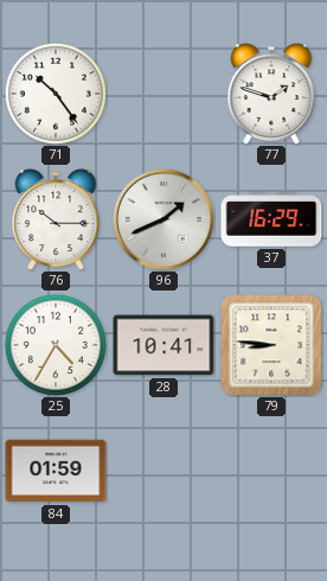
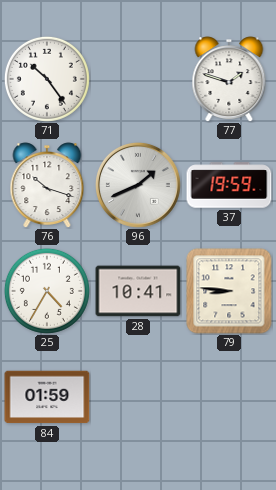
76: 10:15 -> 10:18
37: 16:29 -> 19:59
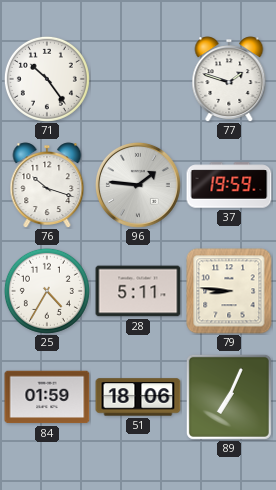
96: 1:41 -> 1:46
28: 10:41 -> 5:11
51: none -> 18:06
89: none -> 7:04
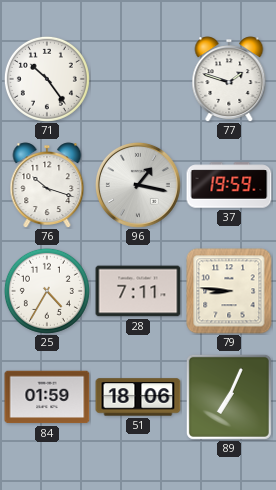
96: 1:46 -> 1:17
28: 5:11 -> 7:11
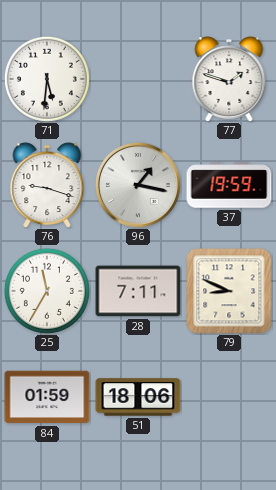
71: 10:24 -> 5:31
76: 10:18 -> 9:18
25: 4:35 -> 11:35
79: 8:46 -> 8:49
89: 7:04 -> none
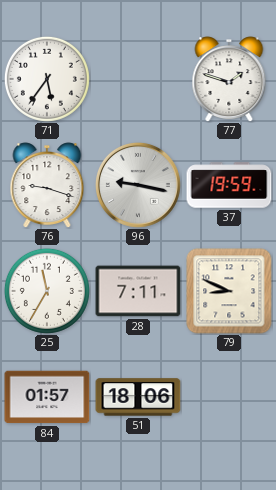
71: 5:31 -> 5:36
96: 1:17 -> 9:17
84: 01:59 -> 01:57
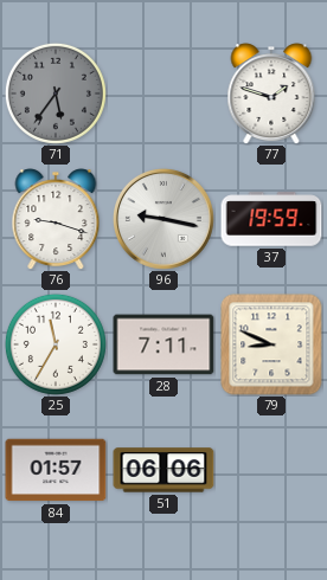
71 dial: white -> grey
51: 18:06 -> 06:06
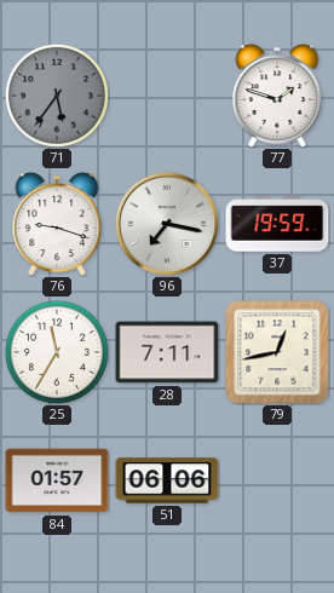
96: 9:17 -> 7:17
79: 8:49 -> 12:43
